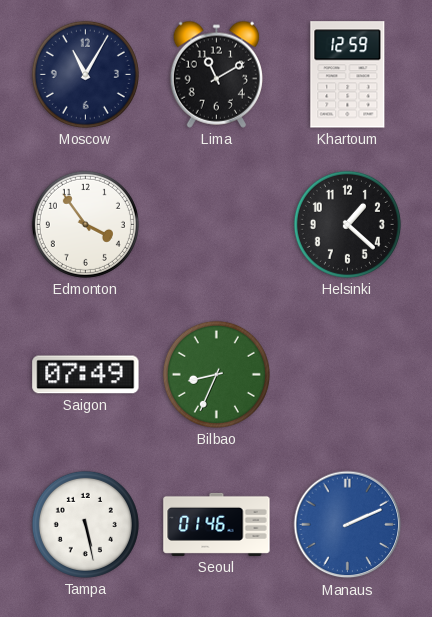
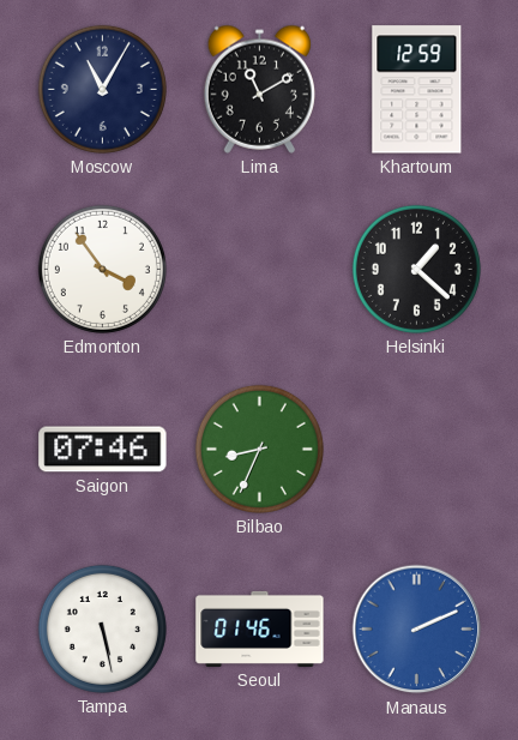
Saigon: 07:49 -> 07:46
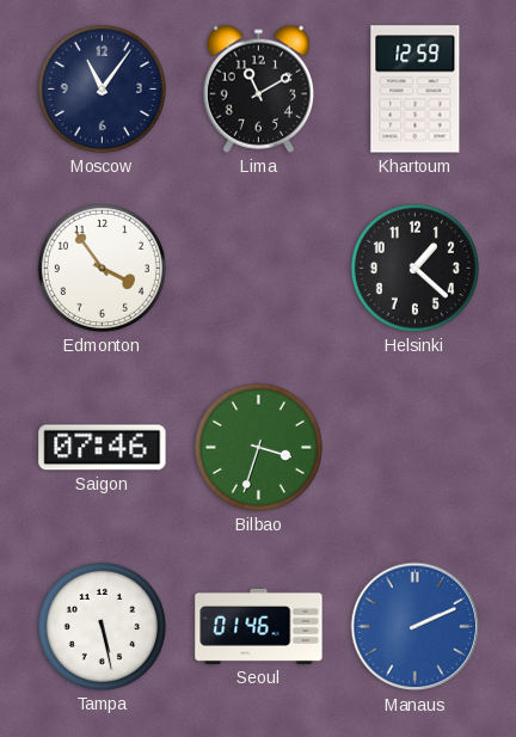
Moscow: 11:05 -> 11:06
Bilbao: 8:34 -> 3:33
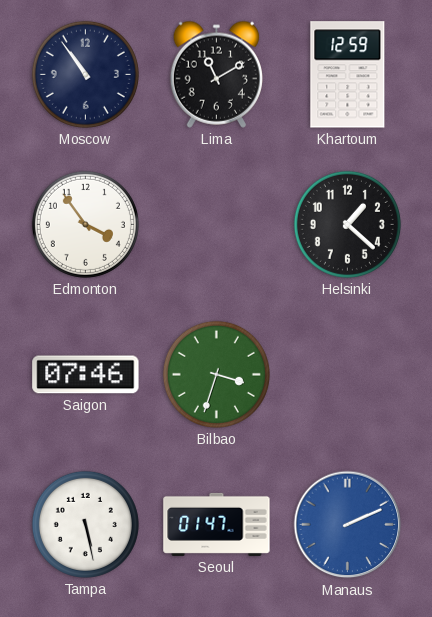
Moscow: 11:06 -> 10:54
Seoul: 01:46 -> 01:47
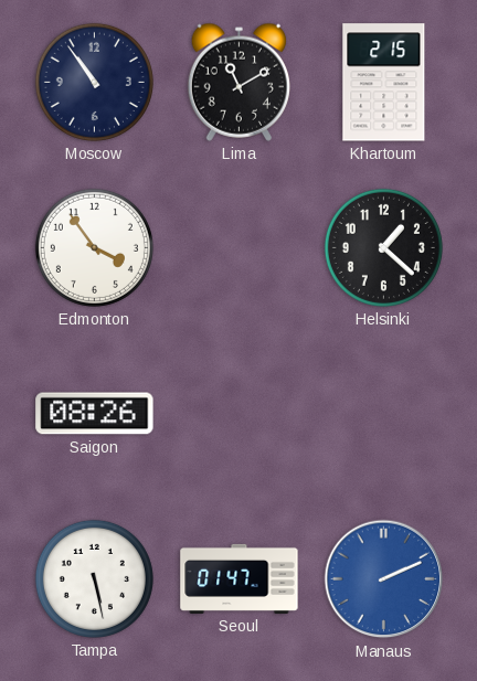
Khartoum: 12:59 -> 2:15
Saigon: 07:46 -> 08:26
Bilbao: 3:33 -> none
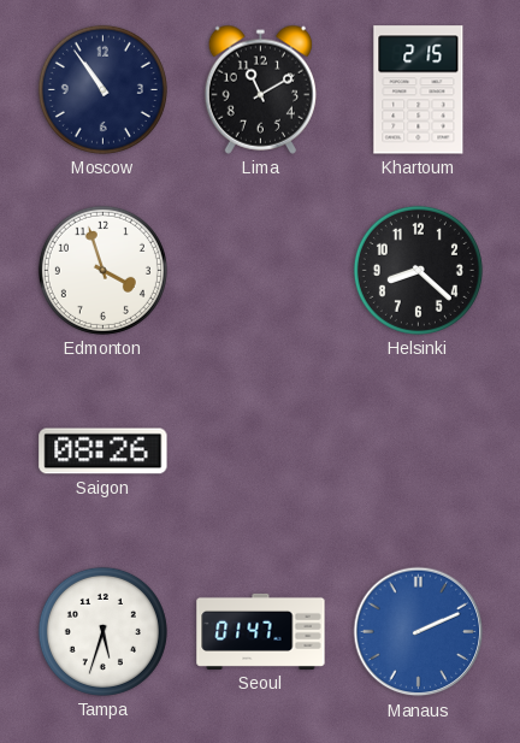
Edmonton: 3:54 -> 3:57
Helsinki: 1:22 -> 8:22
Tampa: 5:28 -> 5:33
